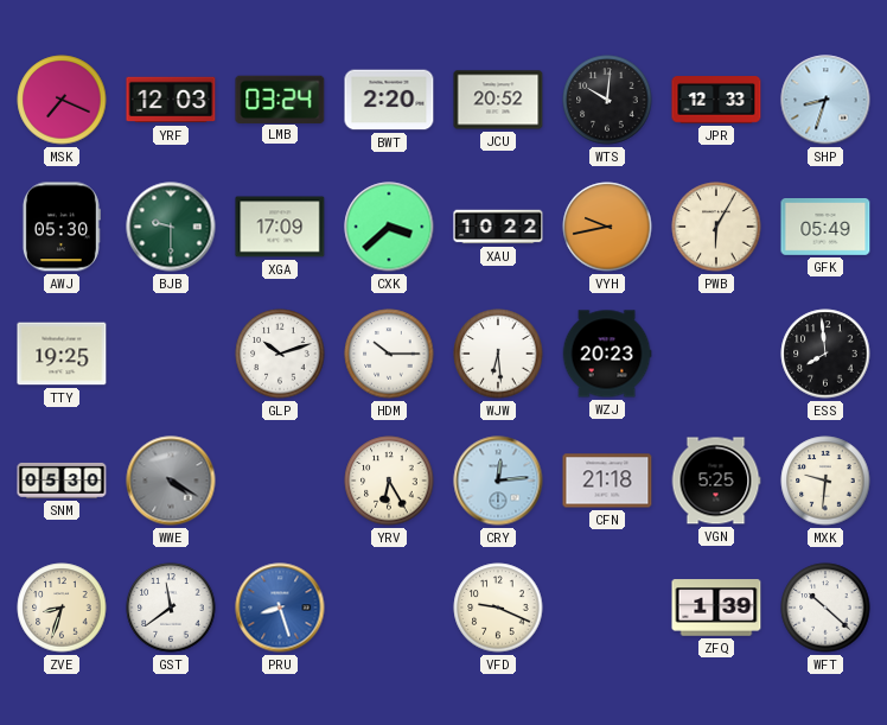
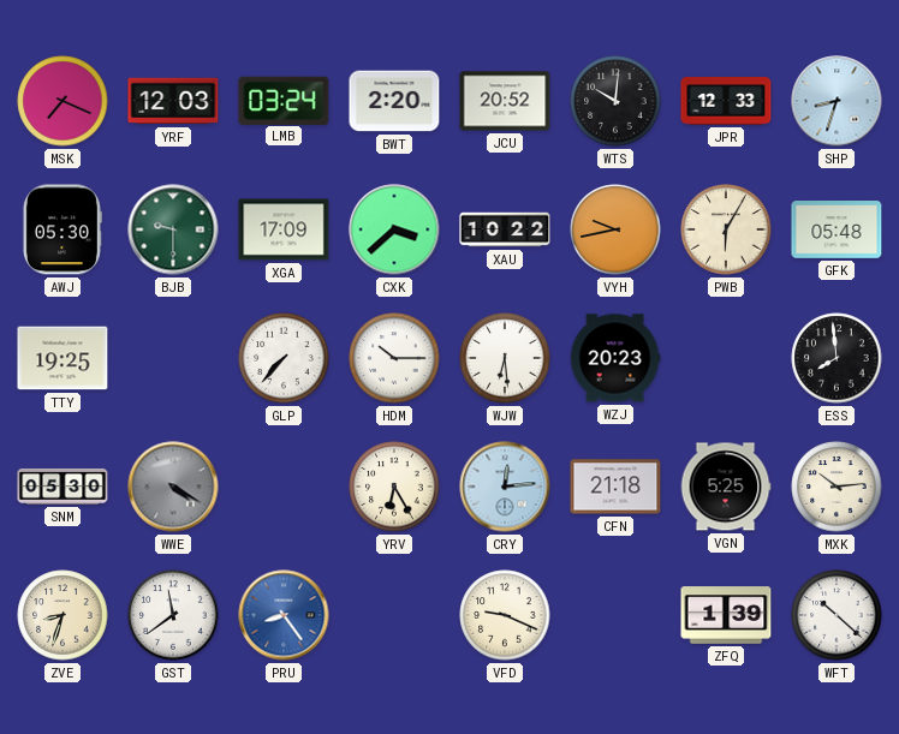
GFK: 05:49 -> 05:48
GLP: 10:12 -> 7:37
MXK: 9:31 -> 10:14
PRU: 8:27 -> 8:24
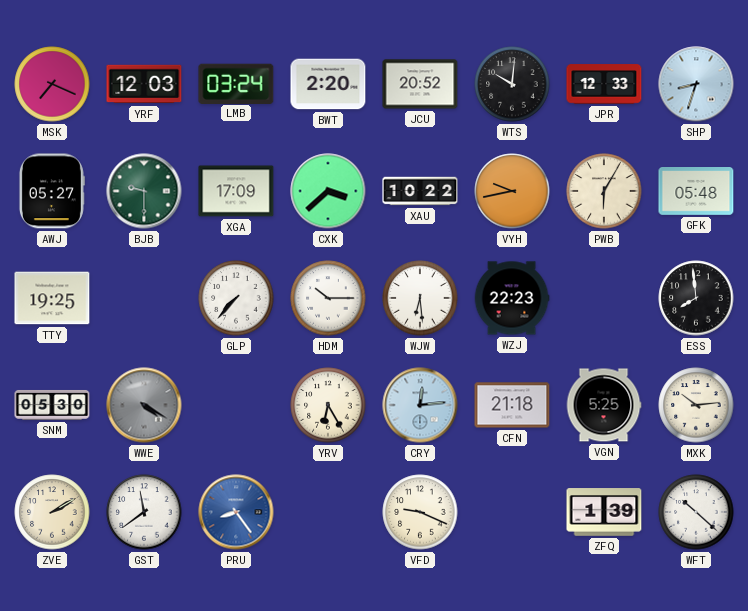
AWJ: 05:30 -> 05:27
WZJ: 20:23 -> 22:23
ZVE: 8:33 -> 2:10
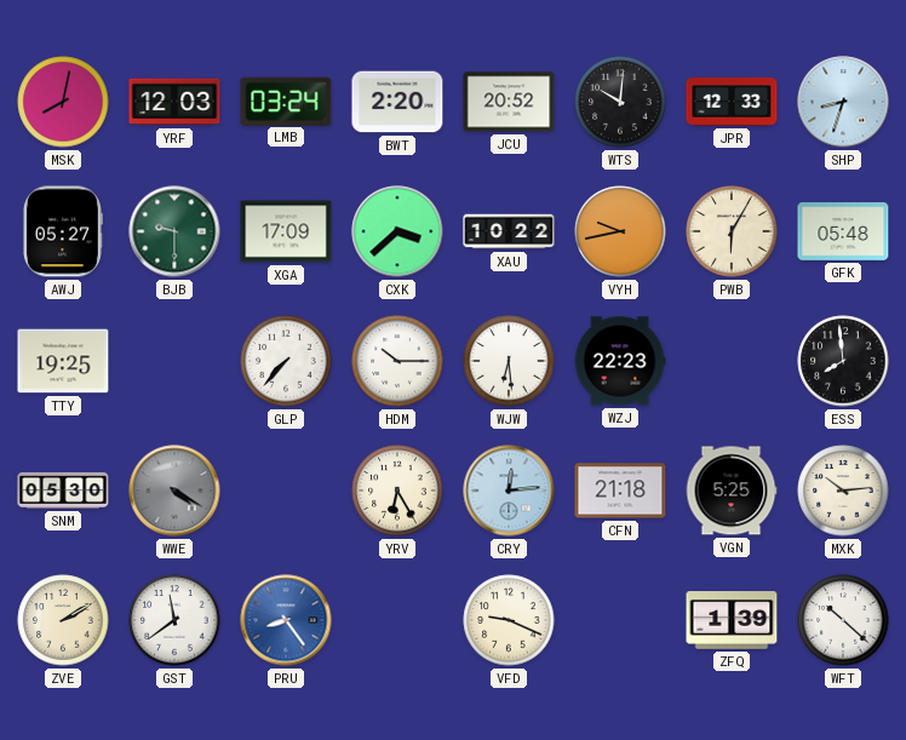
MSK: 7:19 -> 8:02
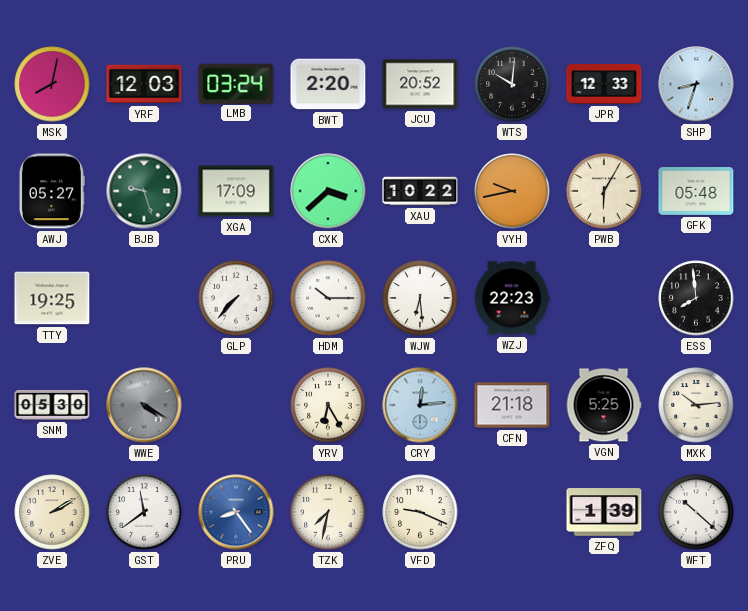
BJB: 9:30 -> 9:27
TZK: none -> 7:32
